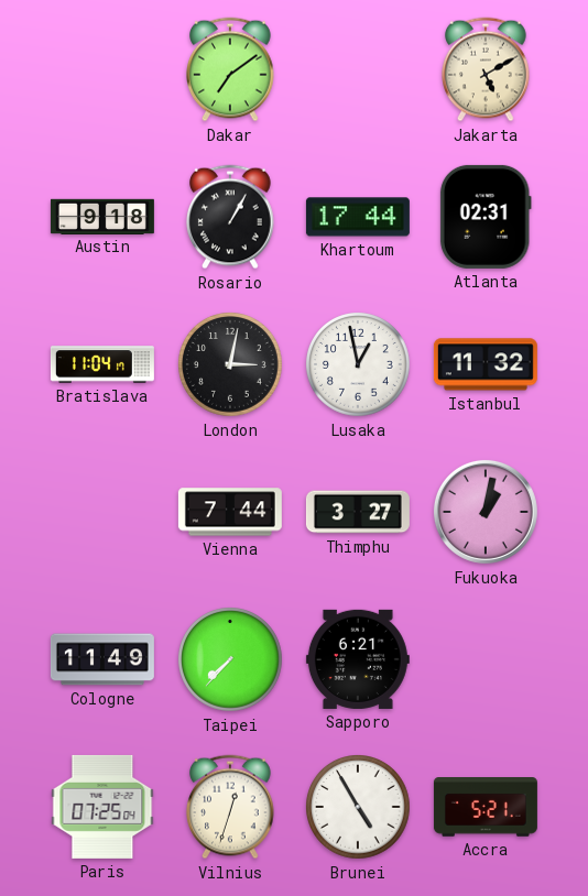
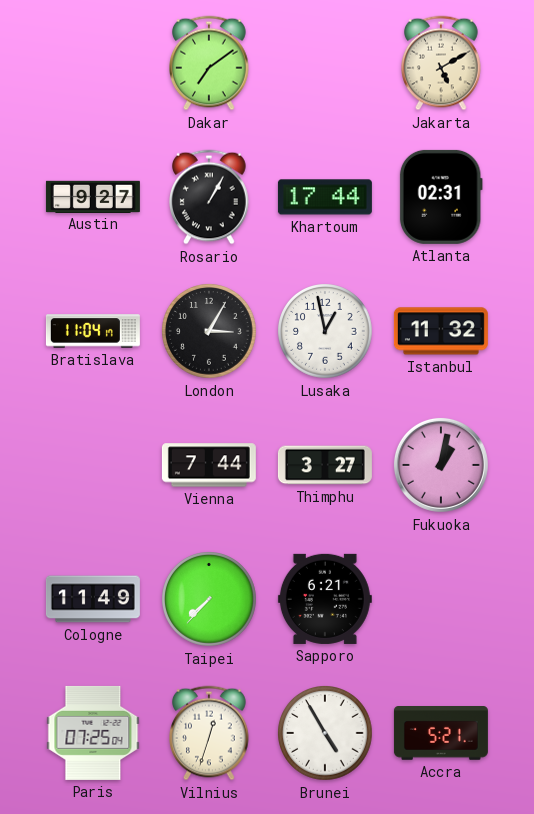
Austin: 9:18 -> 9:27
London: 3:02 -> 3:05
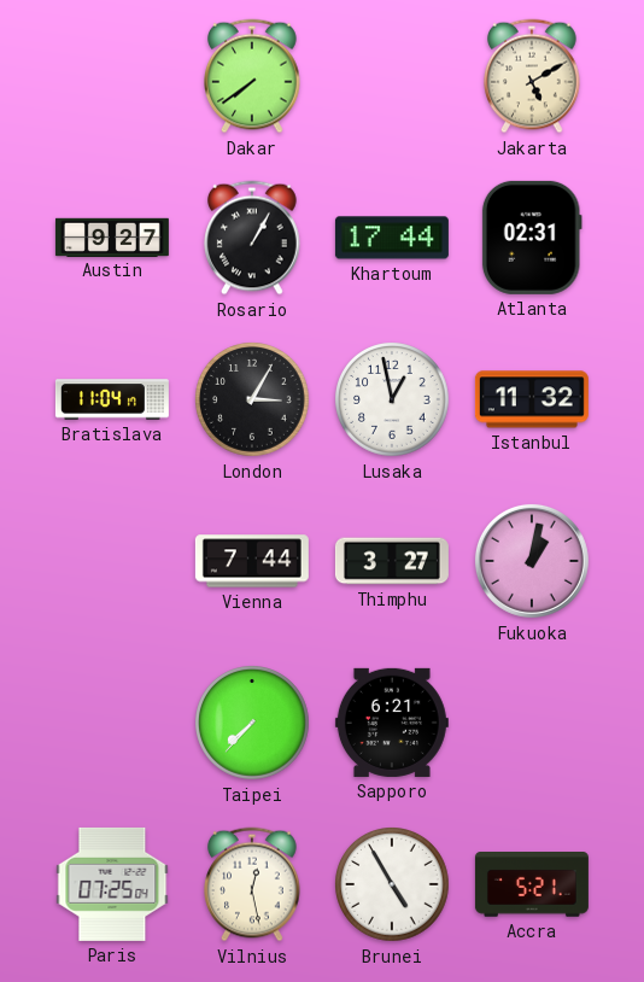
Dakar: 7:09 -> 7:39
Cologne: 11:49 -> none
Vilnius: 12:33 -> 12:28
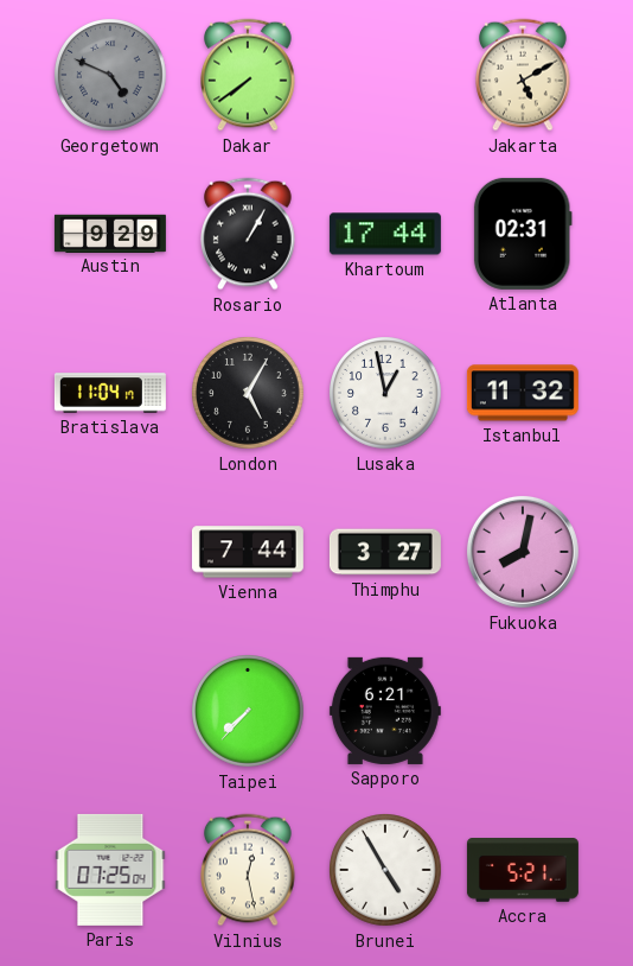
Georgetown: none -> 4:49
Austin: 9:27 -> 9:29
London: 3:05 -> 5:05
Fukuoka: 1:02 -> 8:02
